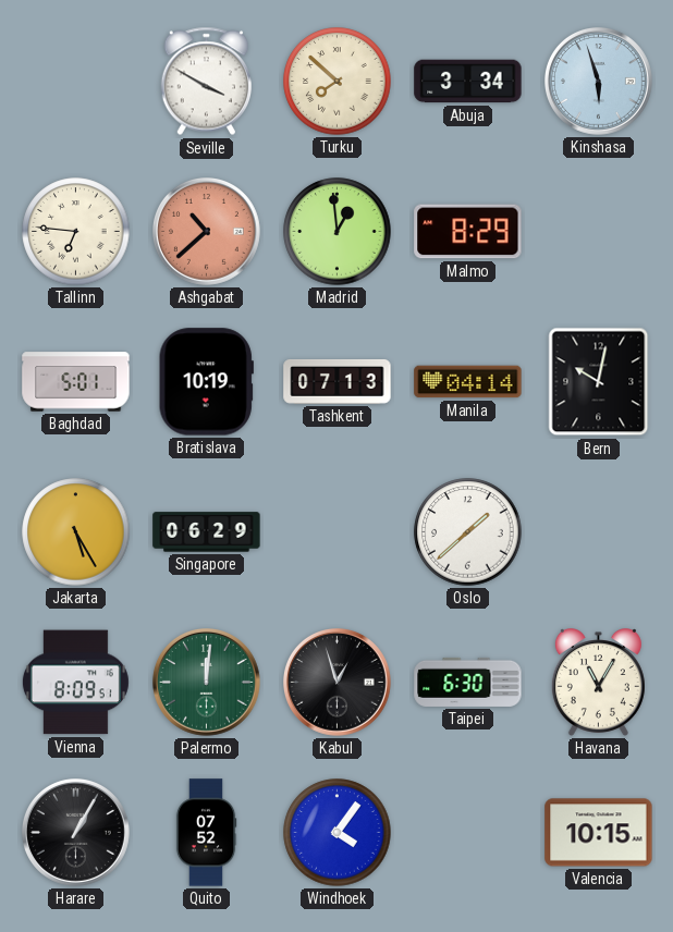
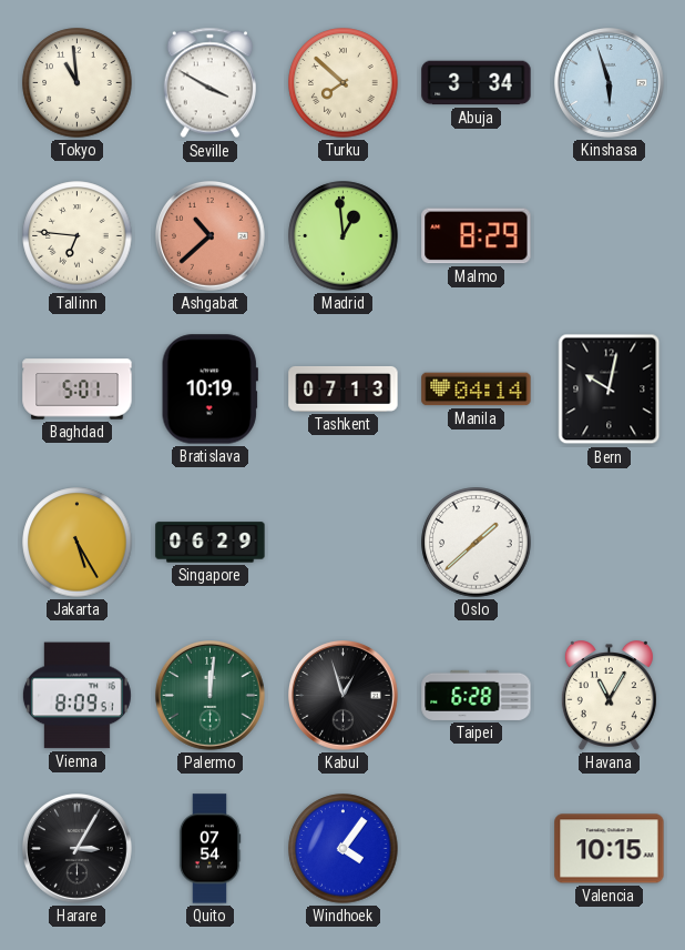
Tokyo: none -> 10:59
Taipei: 6:30 -> 6:28
Harare: 1:05 -> 3:05
Quito: 07:52 -> 07:54
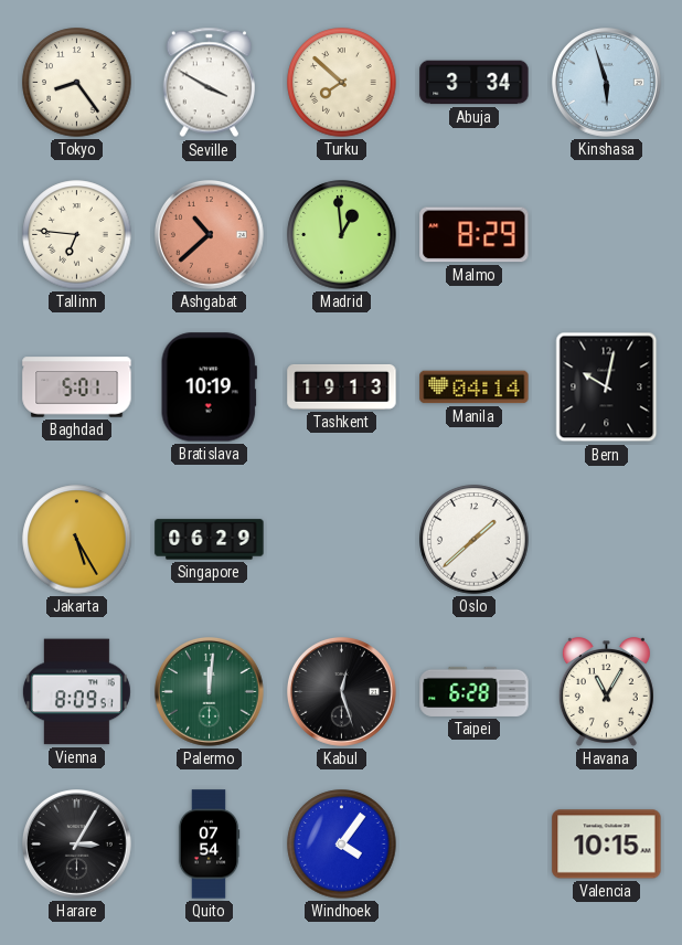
Tokyo: 10:59 -> 8:24
Tashkent: 07:13 -> 19:13
Kabul: 12:57 -> 12:27
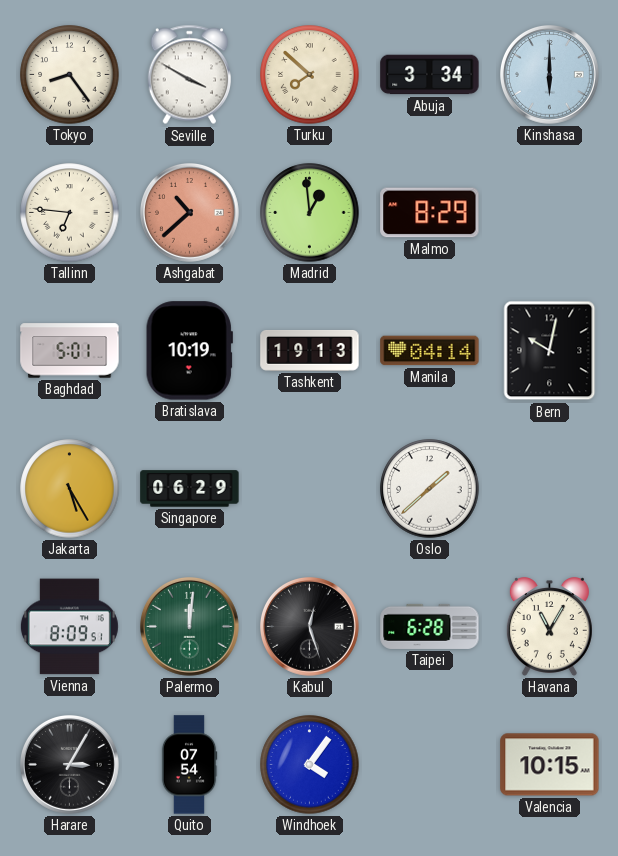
Kinshasa: 5:57 -> 6:00
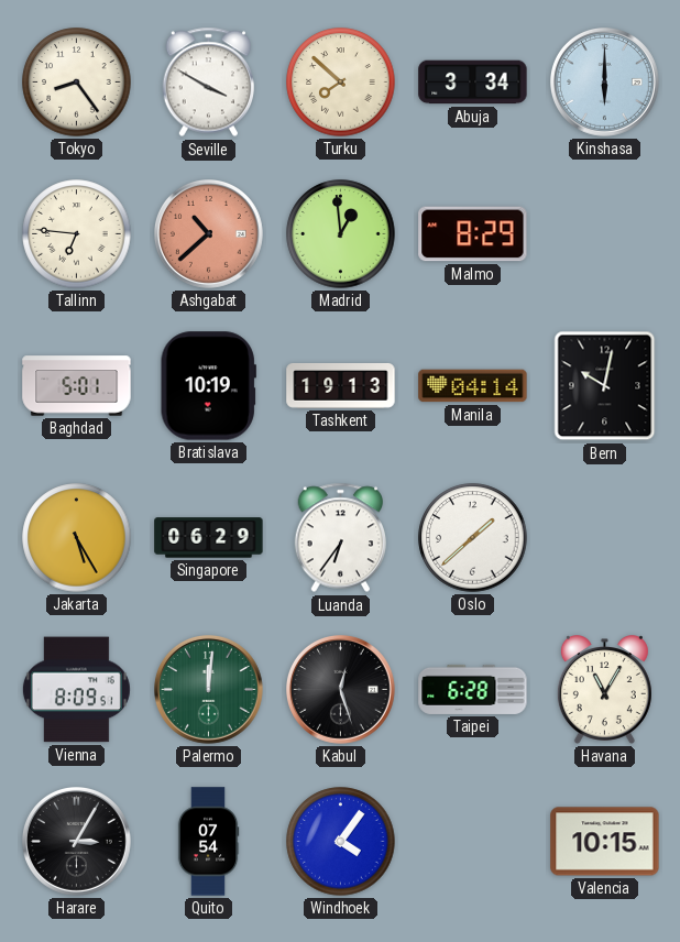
Luanda: none -> 6:36
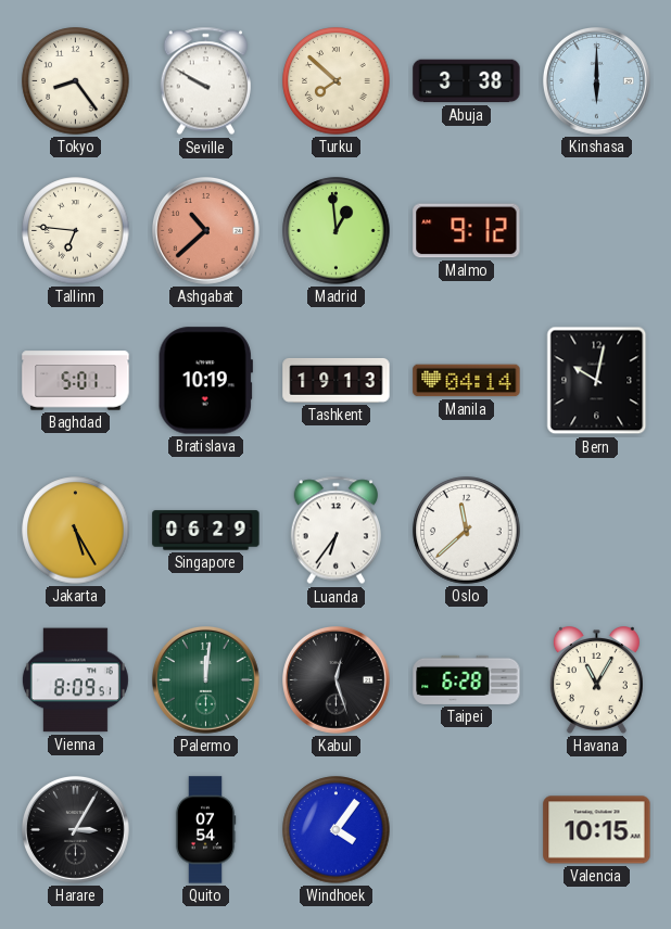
Seville: 3:50 -> 9:50
Abuja: 3:34 -> 3:38
Malmo: 8:29 -> 9:12
Oslo: 1:38 -> 11:38
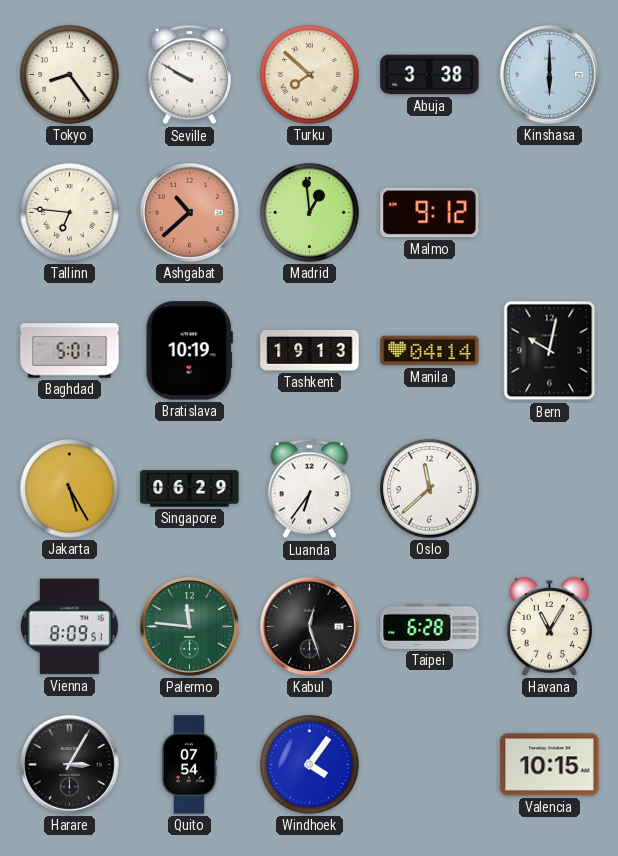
Palermo: 12:01 -> 11:46
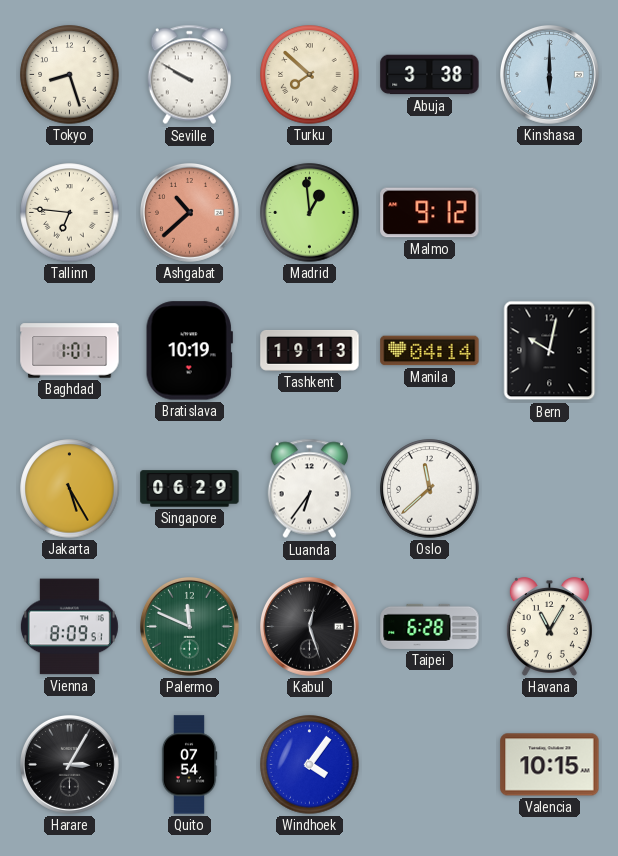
Tokyo: 8:24 -> 8:27
Baghdad: 5:01 -> 1:01
Palermo: 11:46 -> 11:49
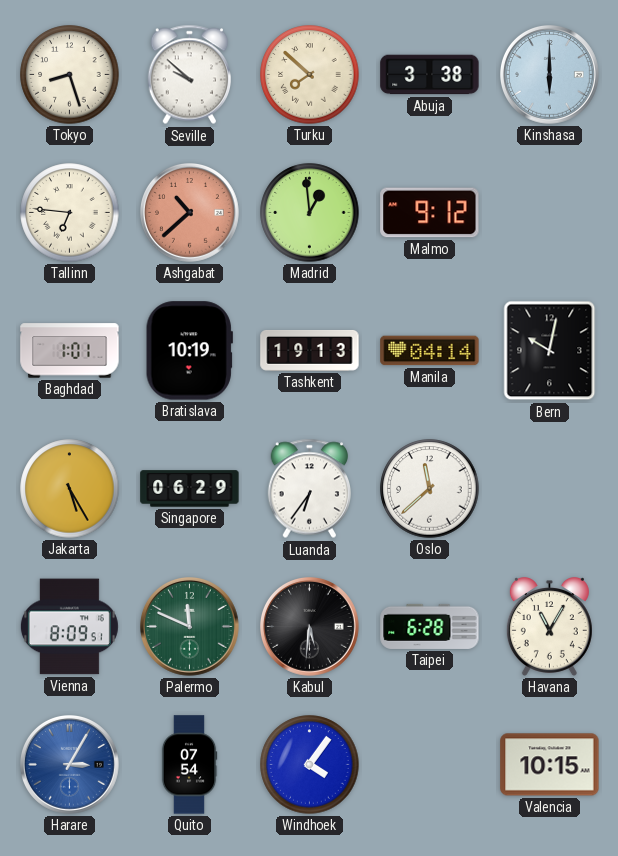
Seville: 9:50 -> 9:52
Kabul: 12:27 -> 5:31
Harare dial: black -> blue
